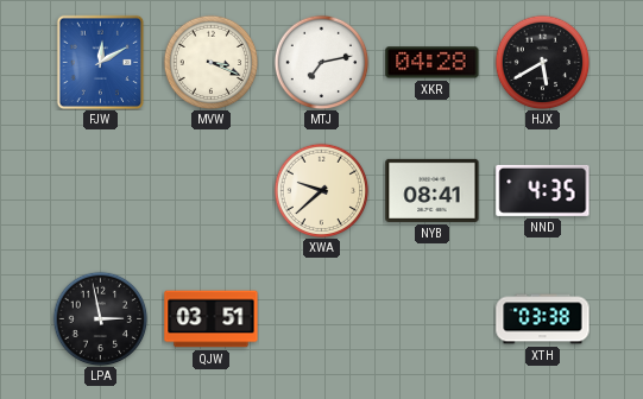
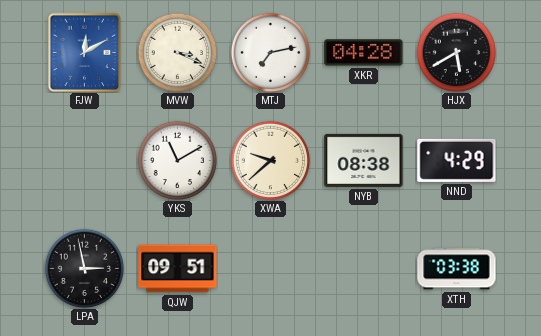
YKS: none -> 11:10
NYB: 08:41 -> 08:38
NND: 4:35 -> 4:29
QJW: 03:51 -> 09:51
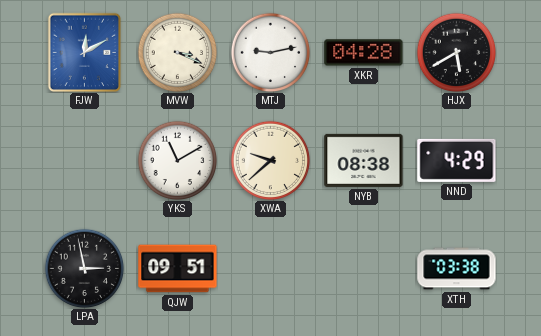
MTJ: 7:13 -> 9:13
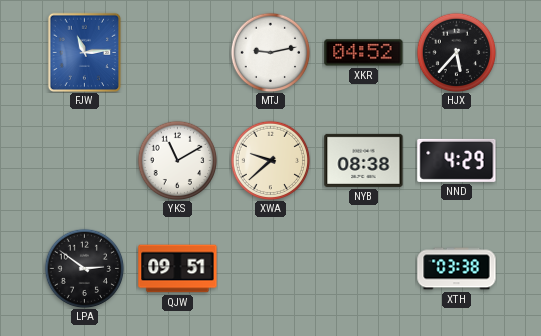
FJW: 12:10 -> 11:14
MVW: 3:19 -> none
XKR: 04:28 -> 04:52
HJX: 5:40 -> 5:37
LPA: 2:58 -> 2:51
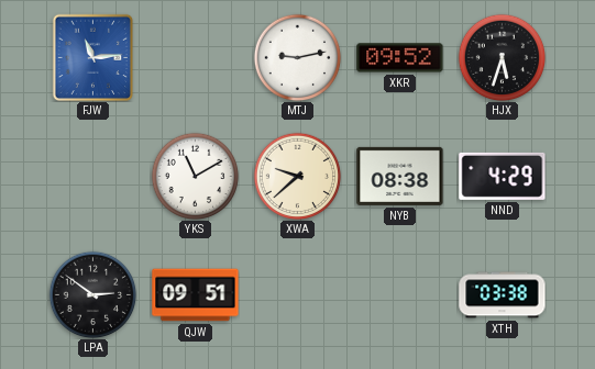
XKR: 04:52 -> 09:52
HJX: 5:37 -> 5:33
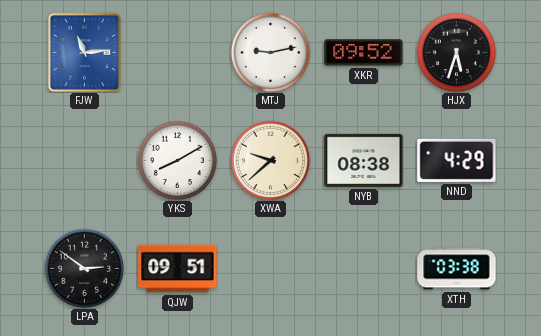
YKS: 11:10 -> 8:10
